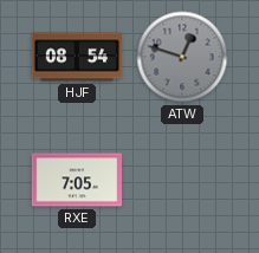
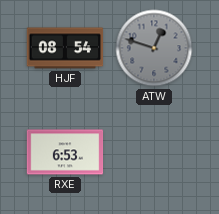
RXE: 7:05 -> 6:53
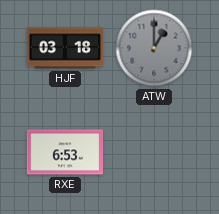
HJF: 08:54 -> 03:18
ATW: 12:48 -> 1:00
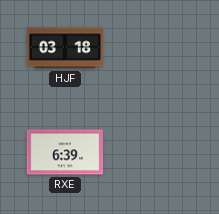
ATW: 1:00 -> none
RXE: 6:53 -> 6:39
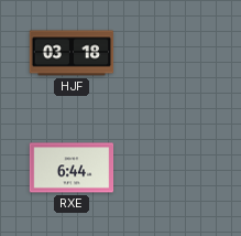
RXE: 6:39 -> 6:44
